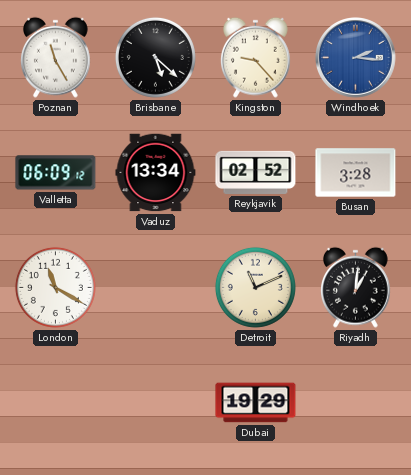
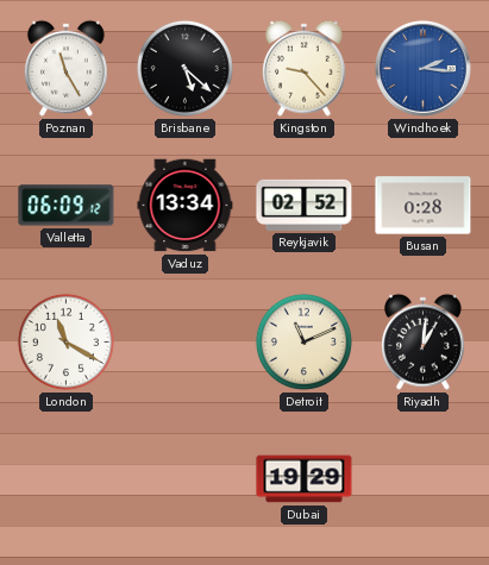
Busan: 3:28 -> 0:28
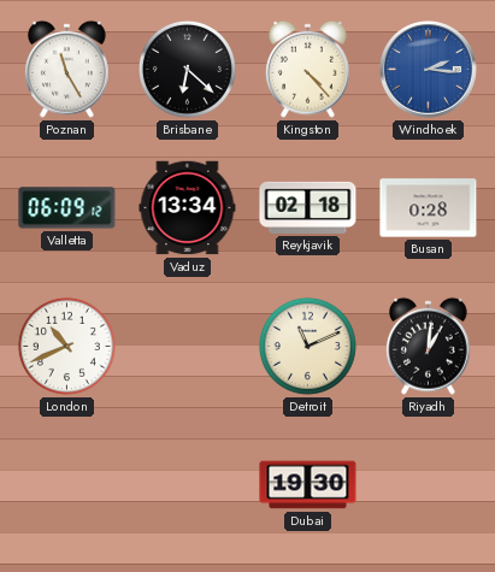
Brisbane: 5:22 -> 6:22
Kingston: 9:23 -> 4:23
Reykjavik: 02:52 -> 02:18
London: 11:20 -> 10:41
Dubai: 19:29 -> 19:30
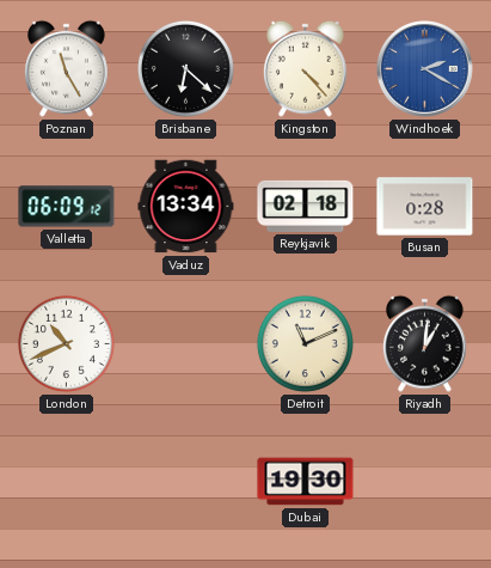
Windhoek: 2:16 -> 2:20
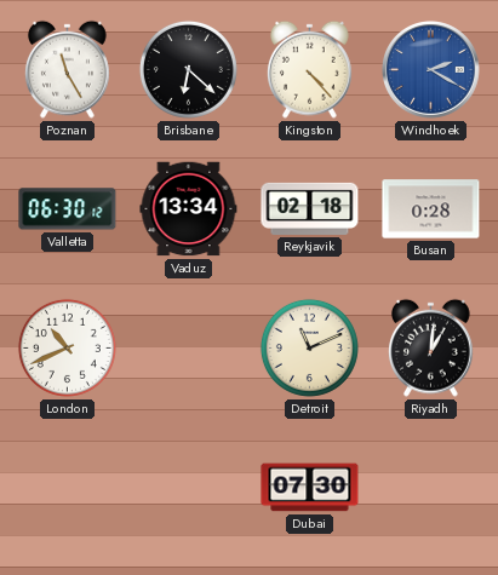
Valletta: 06:09 -> 06:30
Dubai: 19:30 -> 07:30
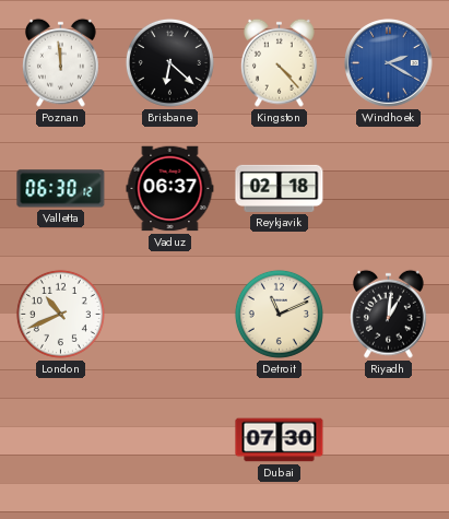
Poznan: 11:25 -> 11:59
Vaduz: 13:34 -> 06:37
Busan: 0:28 -> none
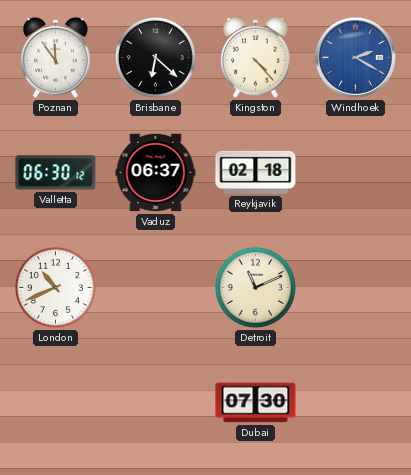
Poznan: 11:59 -> 11:54
Riyadh: 1:01 -> none
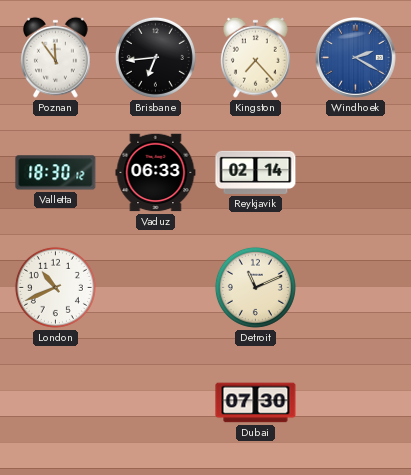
Brisbane: 6:22 -> 6:44
Kingston: 4:23 -> 7:23
Valletta: 06:30 -> 18:30
Vaduz: 06:37 -> 06:33
Reykjavik: 02:18 -> 02:14
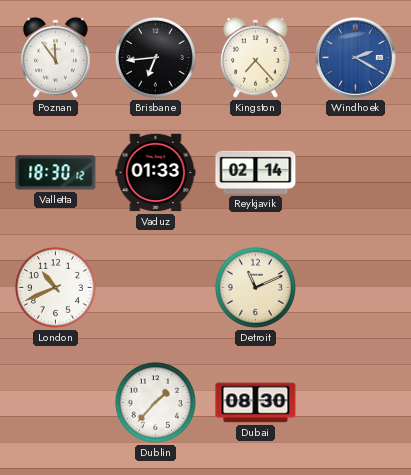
Vaduz: 06:33 -> 01:33
Dublin: none -> 1:37
Dubai: 07:30 -> 08:30
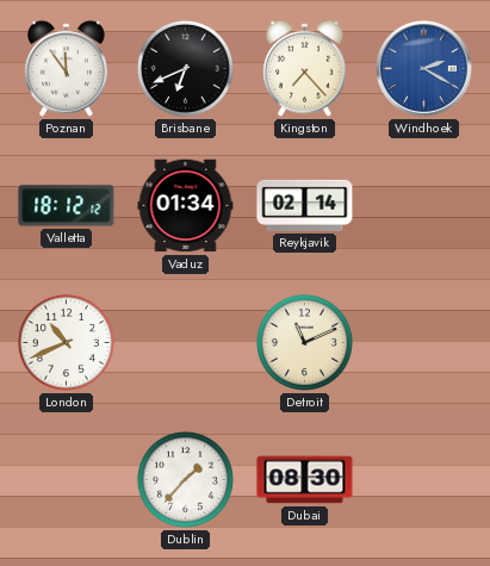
Brisbane: 6:44 -> 6:41
Valletta: 18:30 -> 18:12
Vaduz: 01:33 -> 01:34
